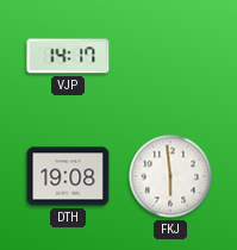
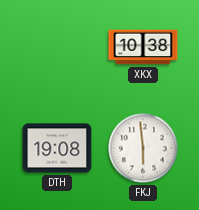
VJP: 14:17 -> none
XKX: none -> 10:38
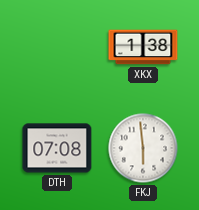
XKX: 10:38 -> 1:38
DTH: 19:08 -> 07:08
